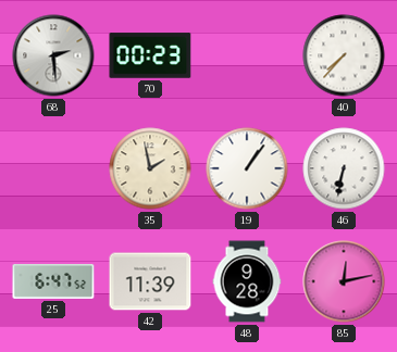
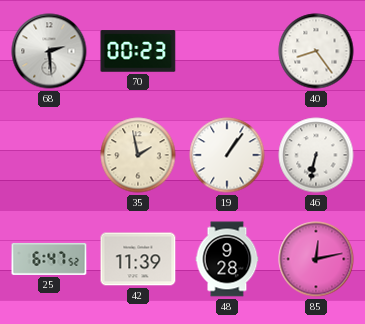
40: 7:37 -> 8:24
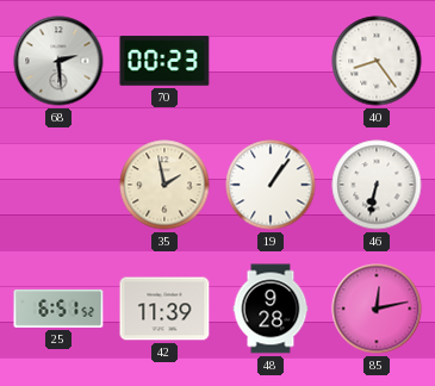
25: 6:47 -> 6:51
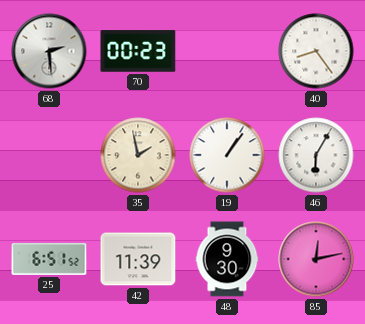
46: 6:32 -> 6:05
48: 9:28 -> 9:30
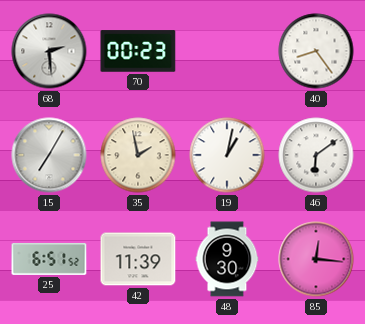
15: none -> 7:05
19: 1:06 -> 1:02
46: 6:05 -> 6:09
85: 12:13 -> 12:16
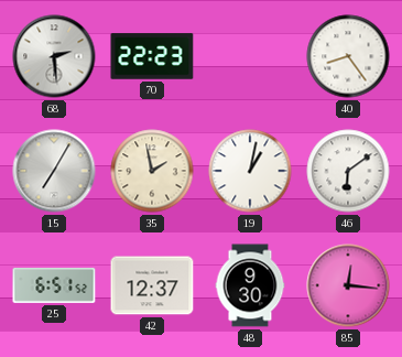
70: 00:23 -> 22:23
42: 11:39 -> 12:37
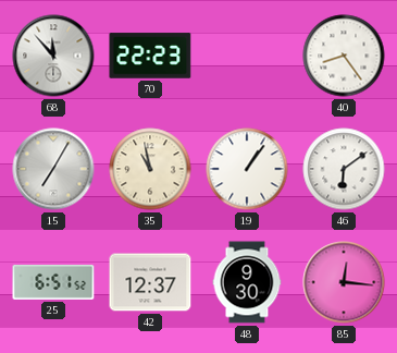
68: 2:29 -> 11:53
35: 1:58 -> 10:58
19: 1:02 -> 1:06
